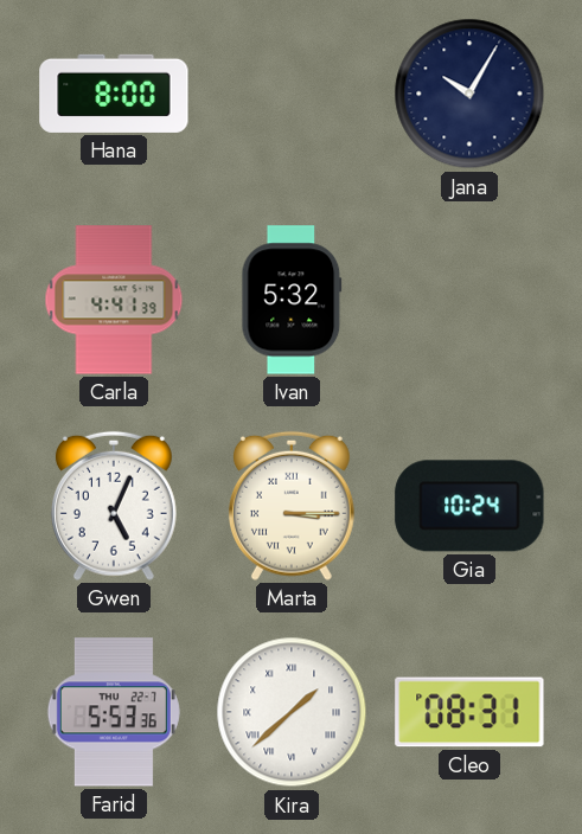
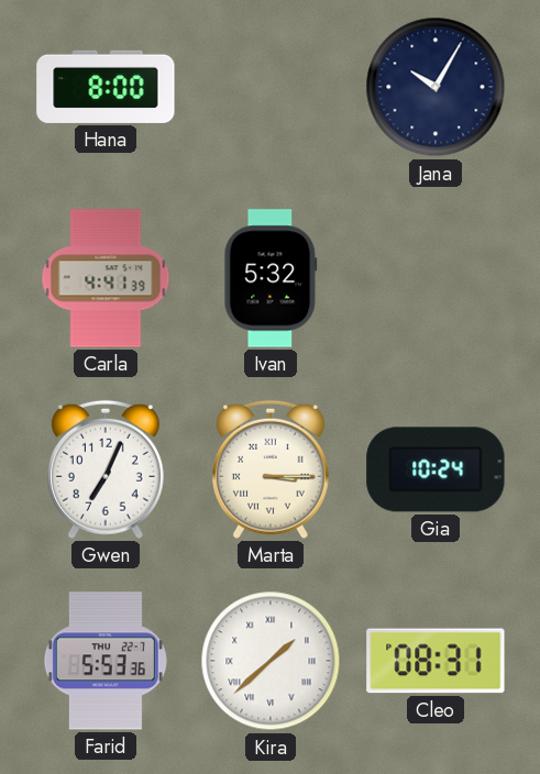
Gwen: 5:04 -> 7:04
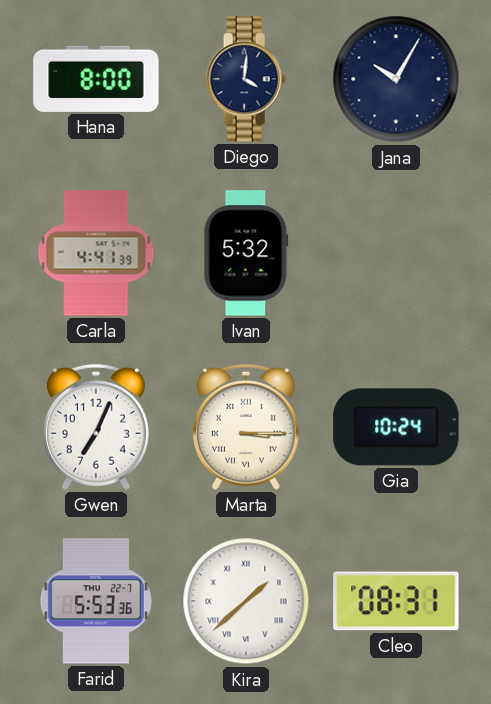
Diego: none -> 4:01
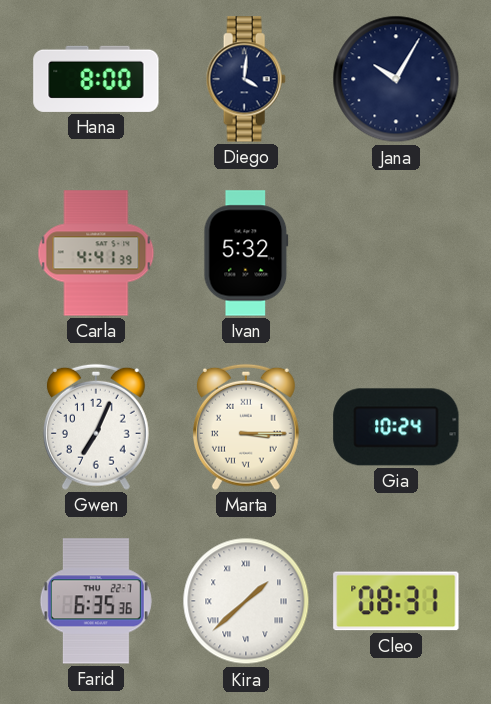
Farid: 5:53 -> 6:35
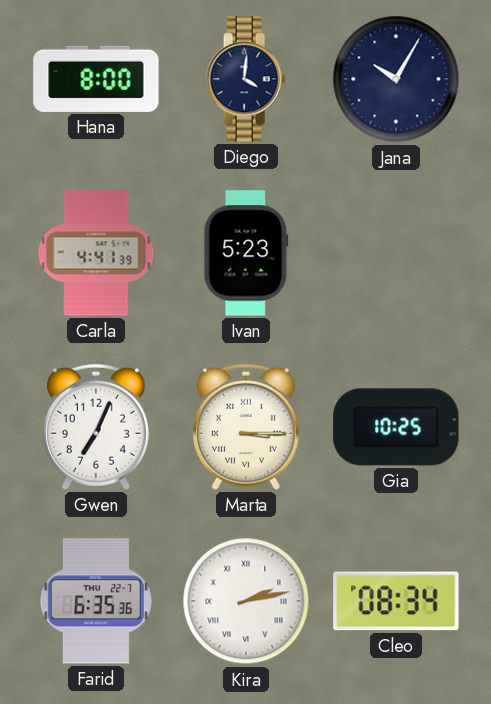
Ivan: 5:32 -> 5:23
Gia: 10:24 -> 10:25
Kira: 1:38 -> 2:13
Cleo: 08:31 -> 08:34
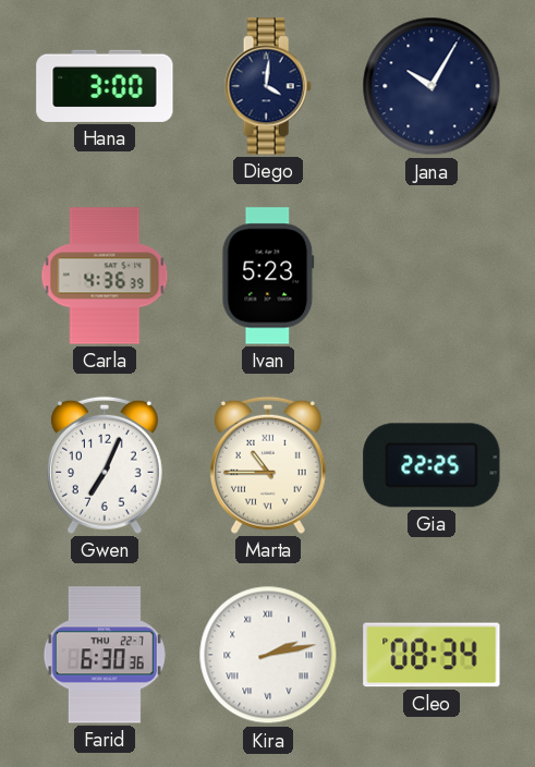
Hana: 8:00 -> 3:00
Carla: 4:41 -> 4:36
Marta: 3:15 -> 10:45
Gia: 10:25 -> 22:25
Farid: 6:35 -> 6:30
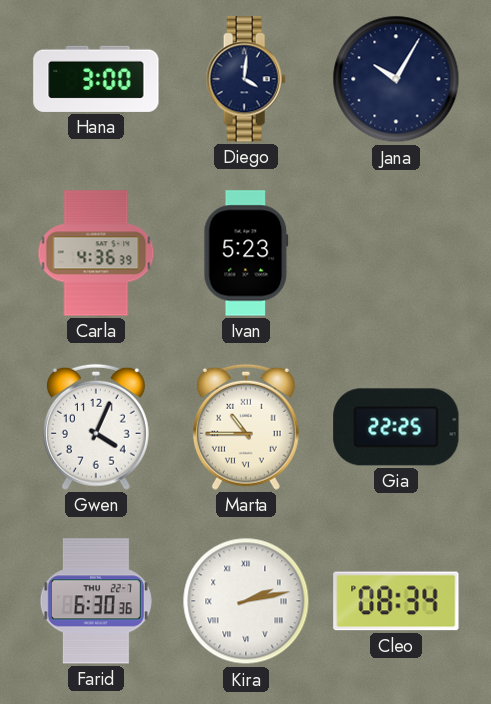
Gwen: 7:04 -> 4:04
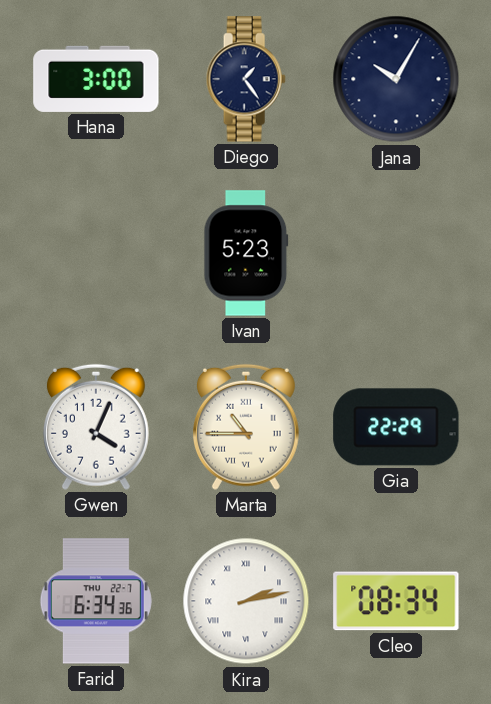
Diego: 4:01 -> 1:24
Carla: 4:36 -> none
Gia: 22:25 -> 22:29
Farid: 6:30 -> 6:34
